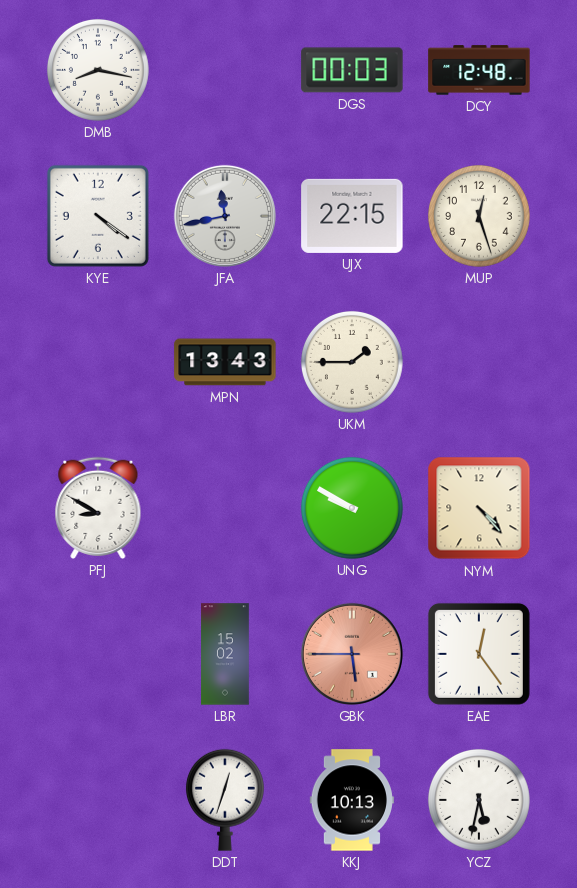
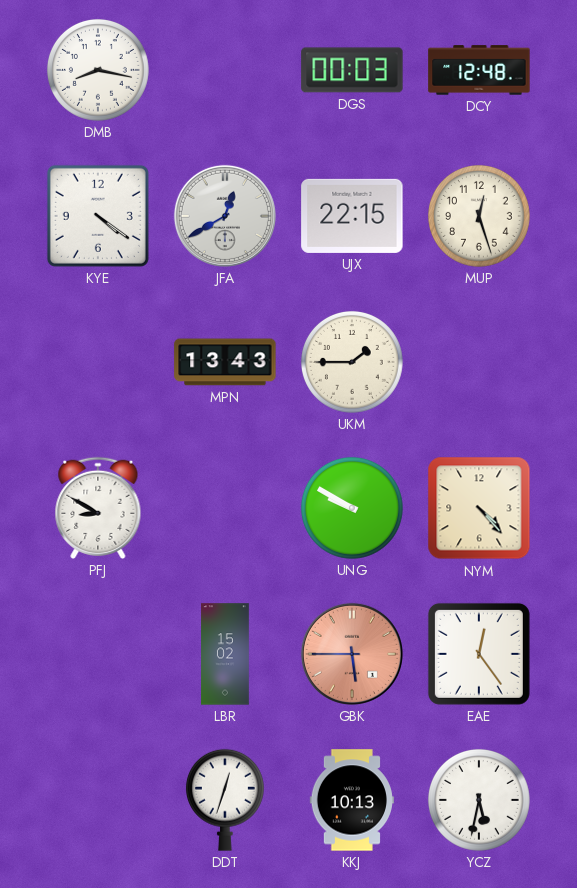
JFA: 11:43 -> 12:40
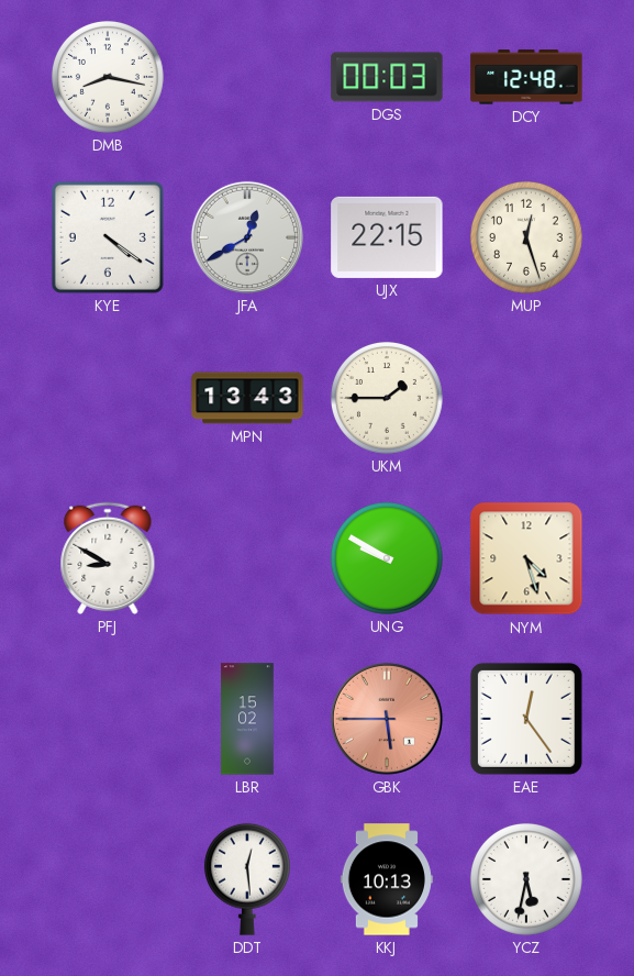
NYM: 4:23 -> 4:27
DDT: 12:33 -> 12:29
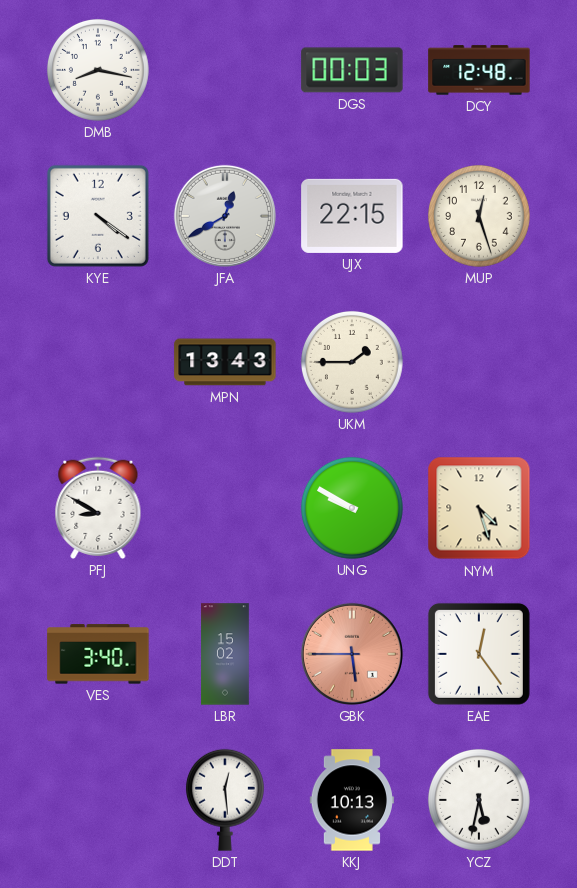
VES: none -> 3:40
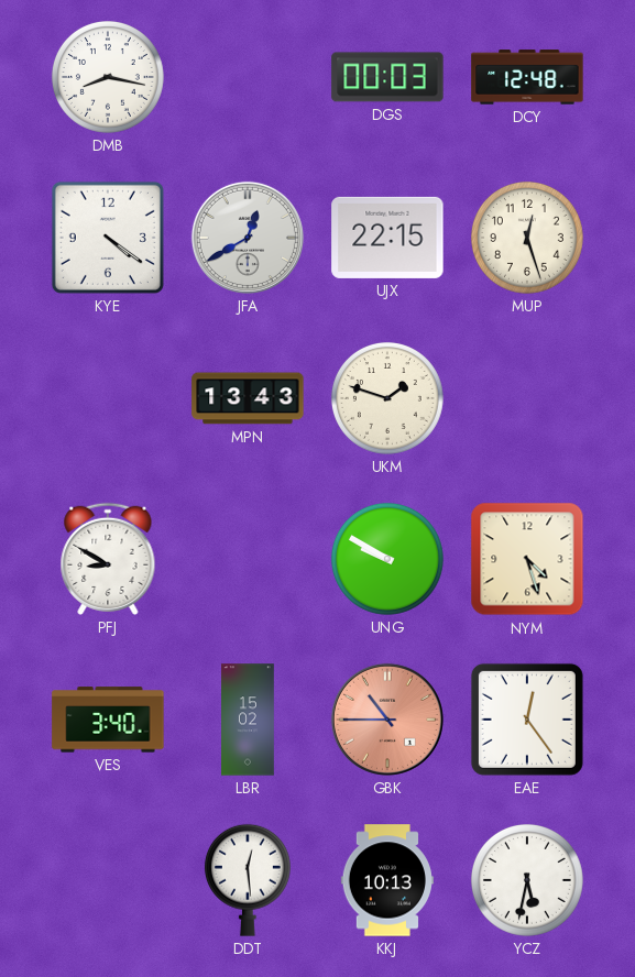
UKM: 1:45 -> 1:48
GBK: 5:45 -> 10:45
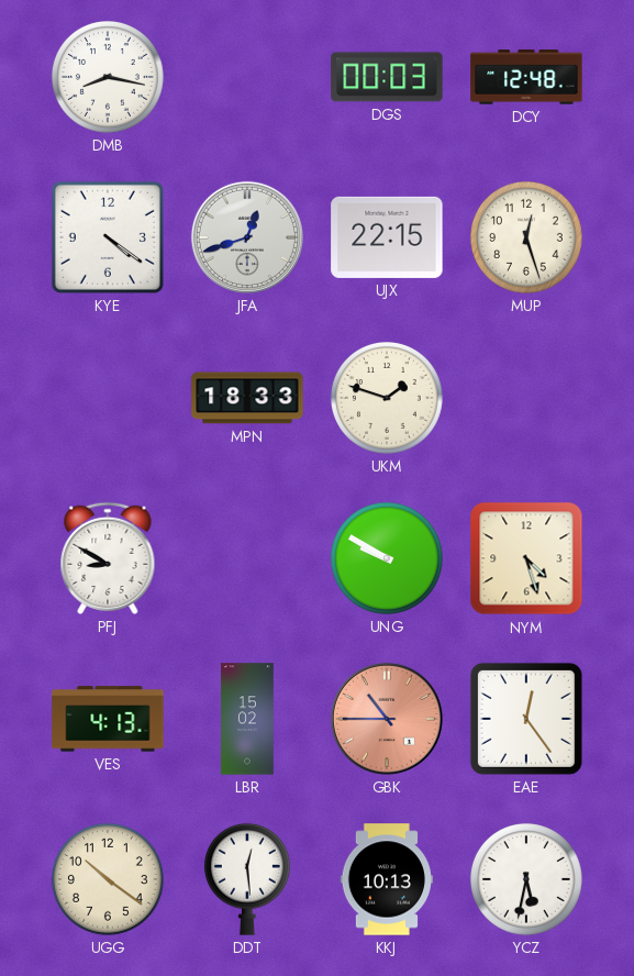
JFA: 12:40 -> 12:42
MPN: 13:43 -> 18:33
VES: 3:40 -> 4:13
UGG: none -> 10:21
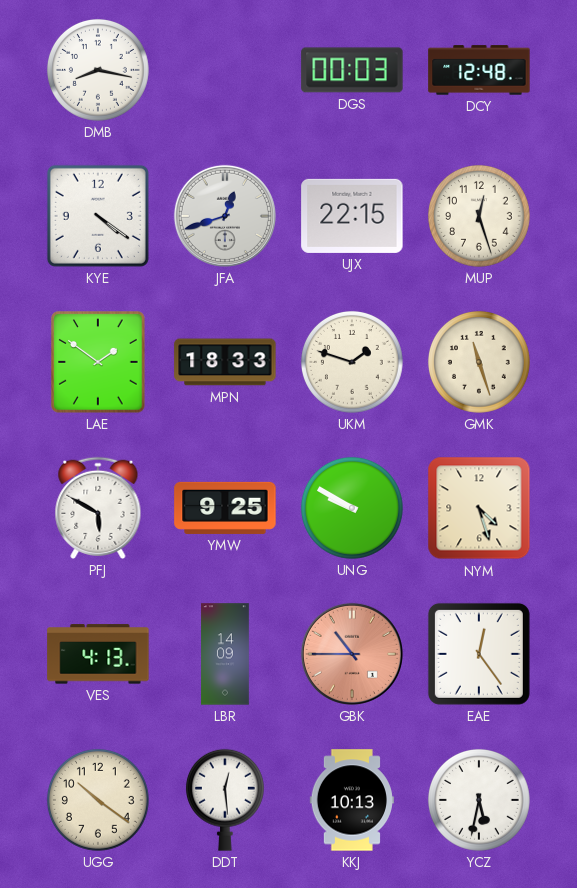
LAE: none -> 1:51
GMK: none -> 11:27
PFJ: 8:50 -> 5:50
YMW: none -> 9:25
LBR: 15:02 -> 14:09
